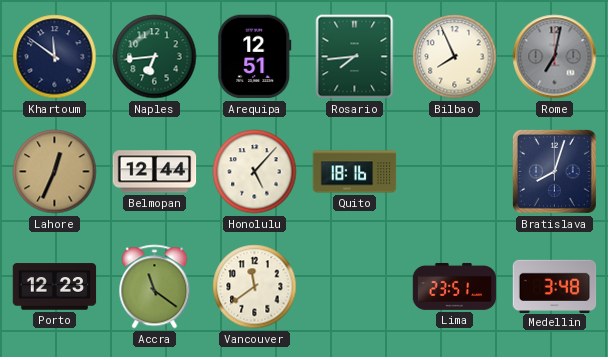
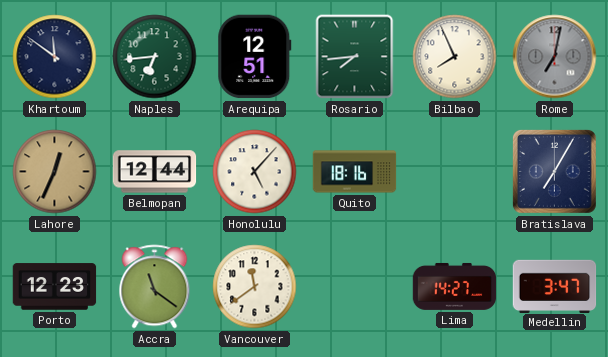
Bratislava: 8:03 -> 7:05
Lima: 23:51 -> 14:27
Medellin: 3:48 -> 3:47
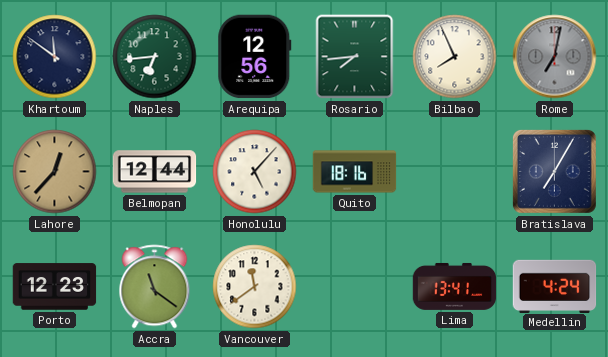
Arequipa: 12:51 -> 12:56
Lahore: 12:34 -> 12:37
Lima: 14:27 -> 13:41
Medellin: 3:47 -> 4:24
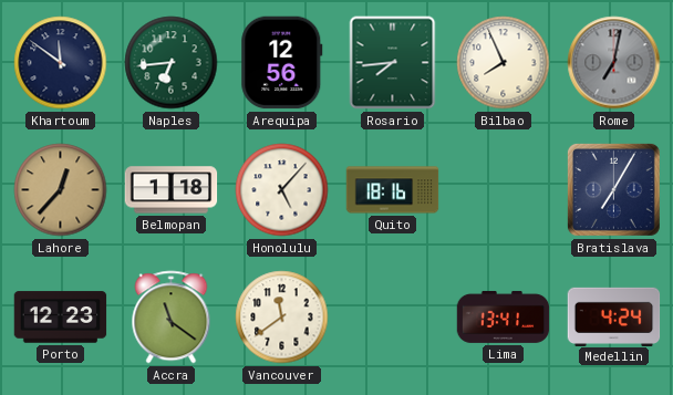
Belmopan: 12:44 -> 1:18
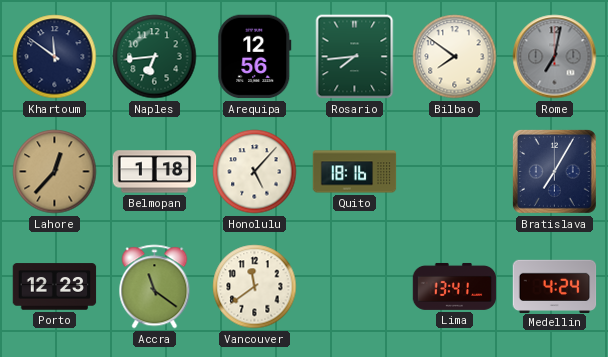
Bilbao: 7:56 -> 7:51
